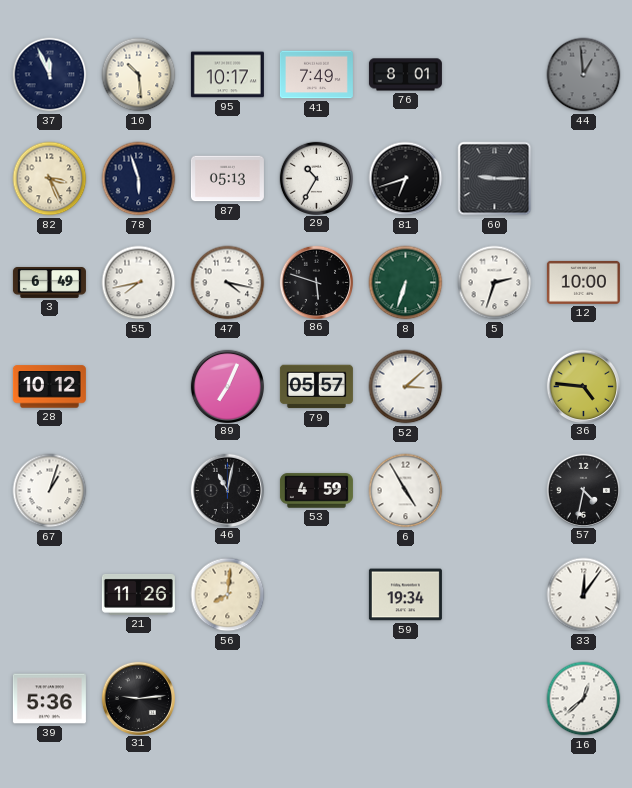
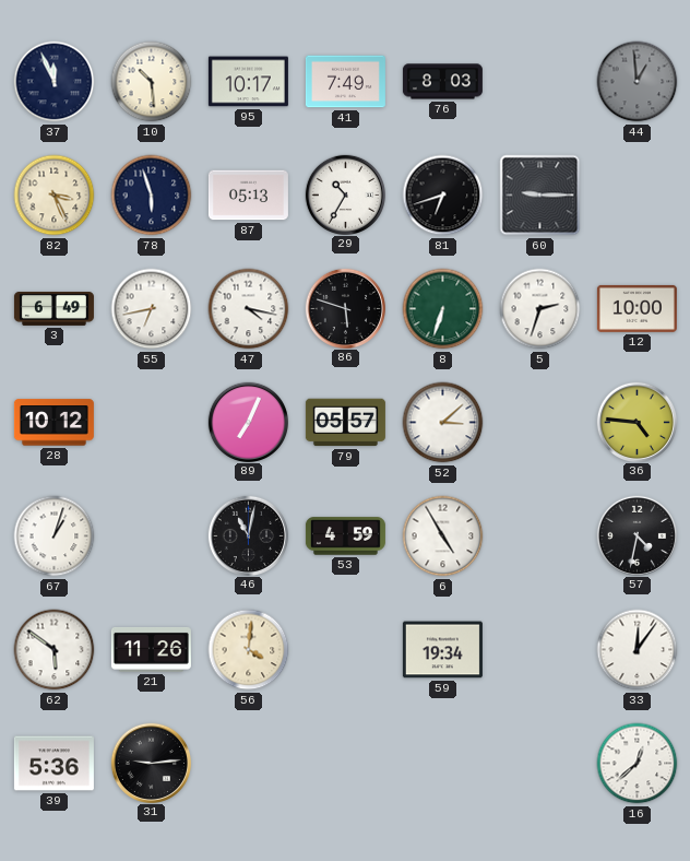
76: 8:01 -> 8:03
55: 7:43 -> 6:43
62: none -> 5:51
56: 8:01 -> 4:01
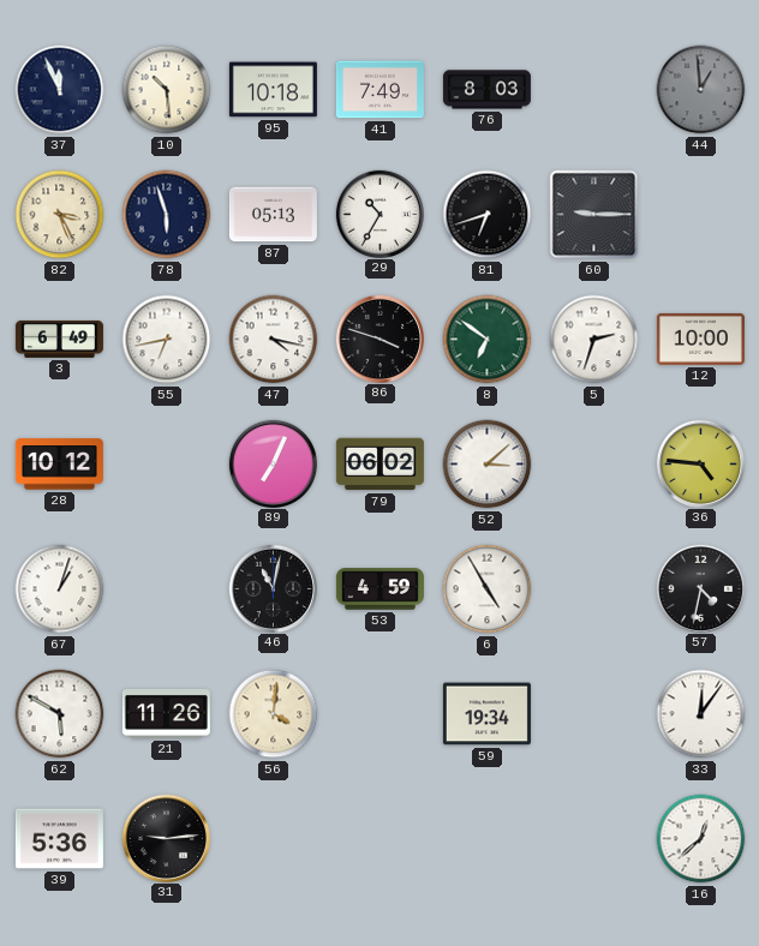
95: 10:17 -> 10:18
86: 5:48 -> 3:48
8: 6:33 -> 6:51
79: 05:57 -> 06:02
62: 5:51 -> 5:50
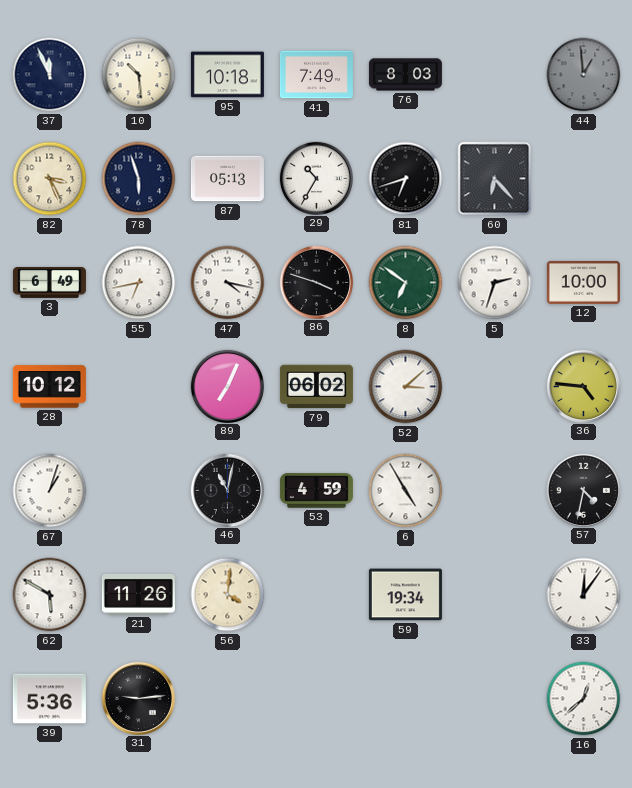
60: 9:15 -> 6:23
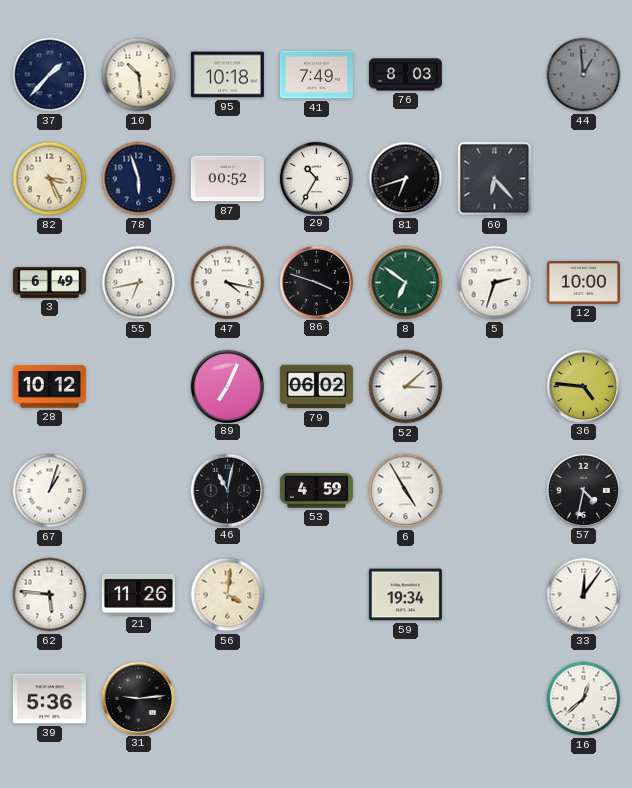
37: 11:56 -> 1:37
87: 05:13 -> 00:52
62: 5:50 -> 5:46
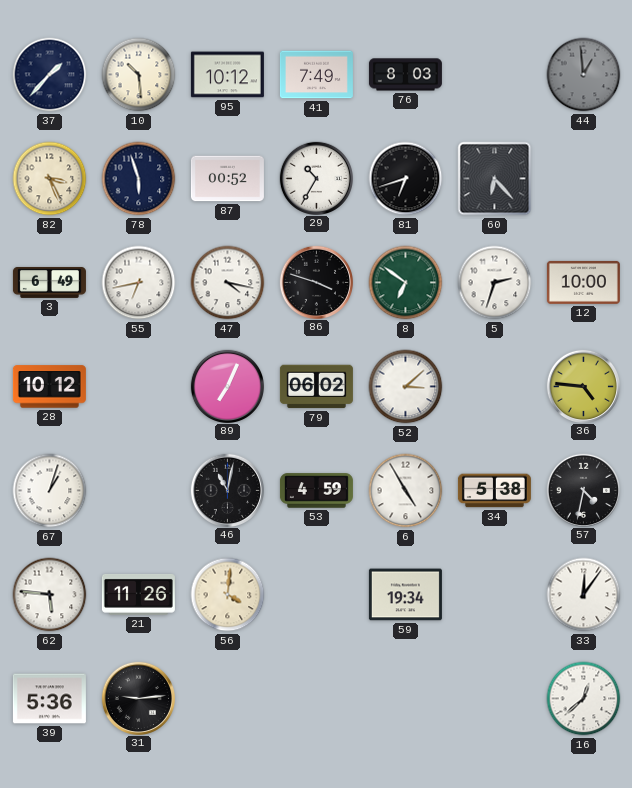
95: 10:18 -> 10:12
34: none -> 5:38
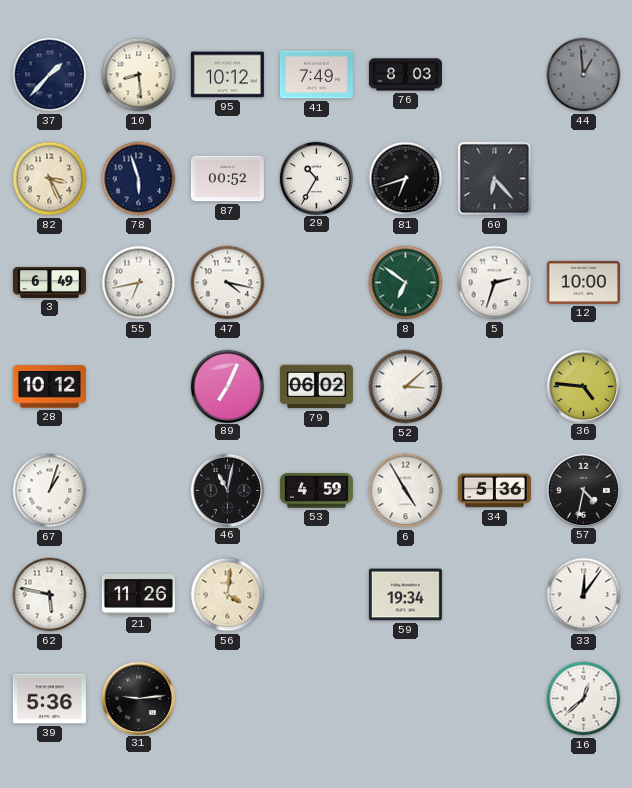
10: 10:29 -> 8:29
86: 3:48 -> none
34: 5:38 -> 5:36
62: 5:46 -> 5:47
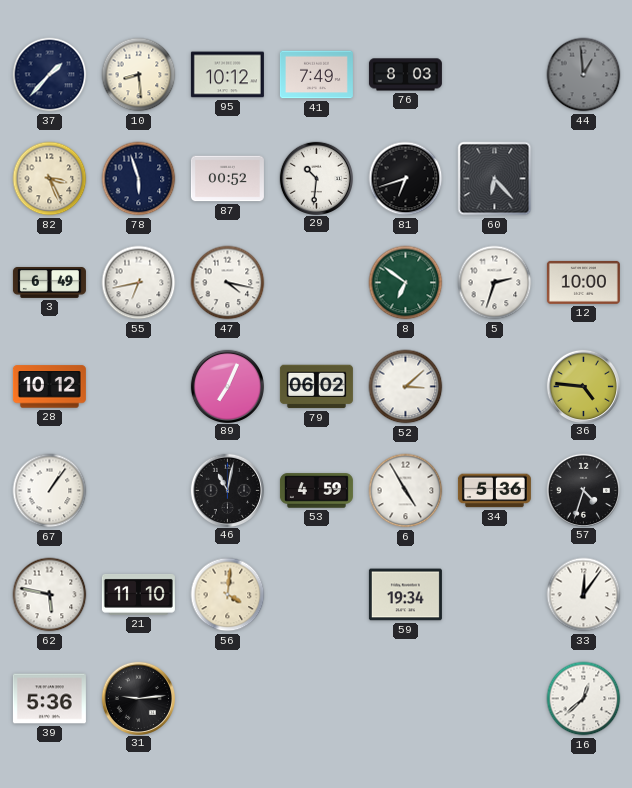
29: 10:35 -> 10:31
67: 1:03 -> 1:06
57: 4:32 -> 4:33
21: 11:26 -> 11:10
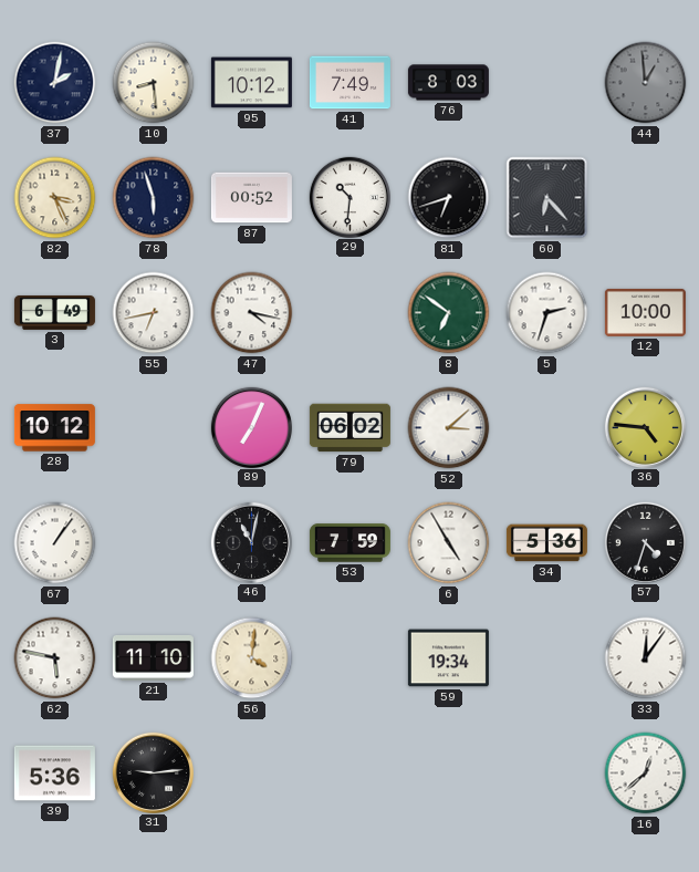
37: 1:37 -> 2:02
53: 4:59 -> 7:59
